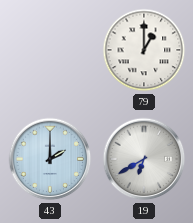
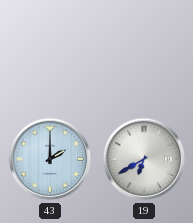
79: 1:00 -> none
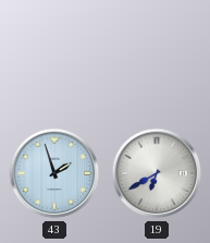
43: 2:00 -> 1:57
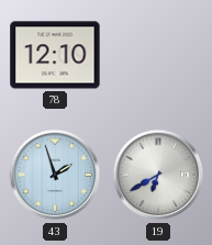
78: none -> 12:10
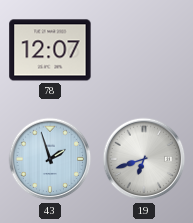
78: 12:10 -> 12:07
19: 6:40 -> 6:42
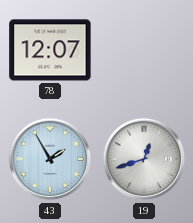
43: 1:57 -> 1:55
19: 6:42 -> 12:42
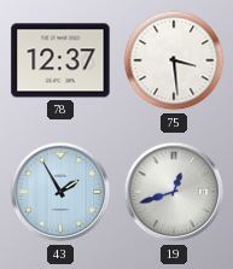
78: 12:07 -> 12:37
75: none -> 3:29
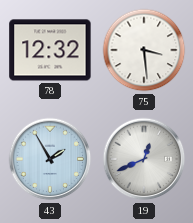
78: 12:37 -> 12:32
19: 12:42 -> 12:41
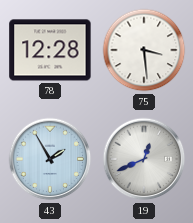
78: 12:32 -> 12:28
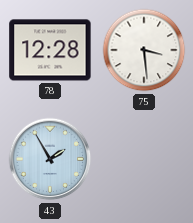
19: 12:41 -> none
